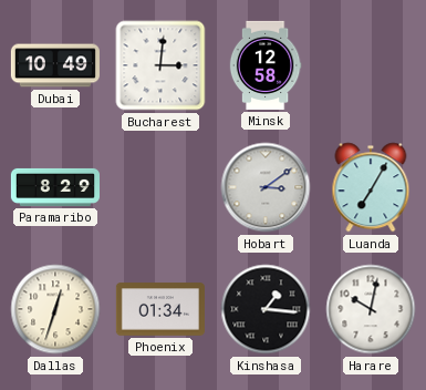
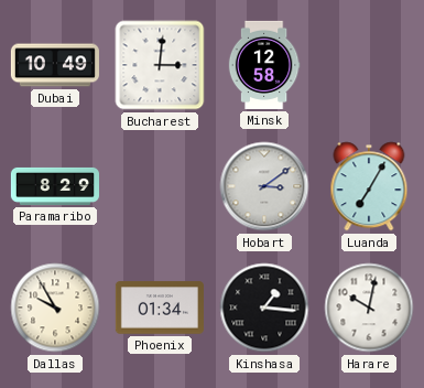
Dallas: 12:33 -> 9:55
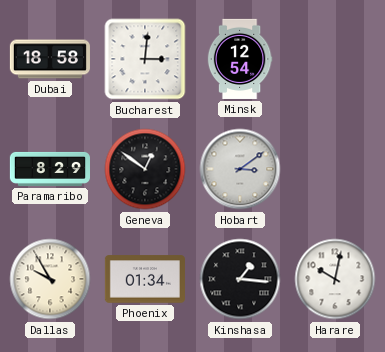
Dubai: 10:49 -> 18:58
Minsk: 12:58 -> 12:54
Geneva: none -> 12:51
Luanda: 7:05 -> none
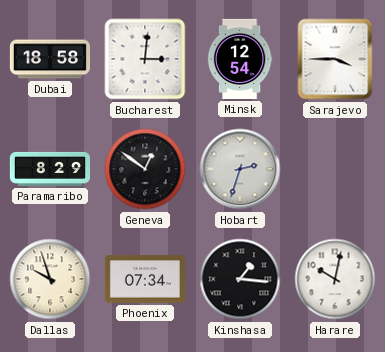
Sarajevo: none -> 3:45
Hobart: 3:09 -> 2:33
Dallas: 9:55 -> 9:57
Phoenix: 01:34 -> 07:34
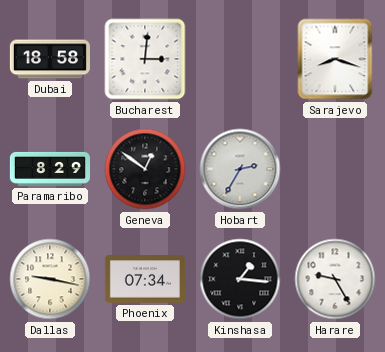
Minsk: 12:54 -> none
Sarajevo: 3:45 -> 8:18
Hobart: 2:33 -> 2:35
Dallas: 9:57 -> 9:17
Harare: 10:02 -> 9:25
